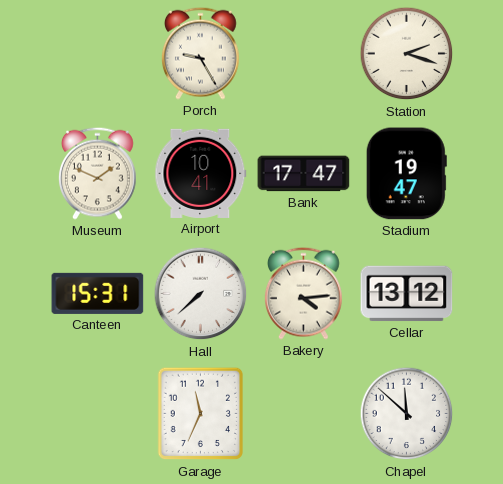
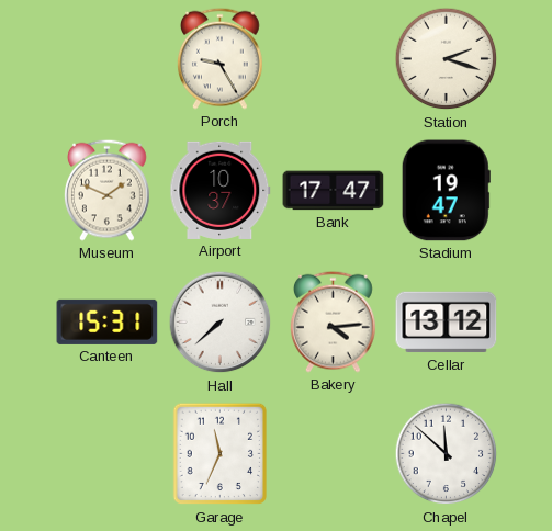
Airport: 10:41 -> 10:37
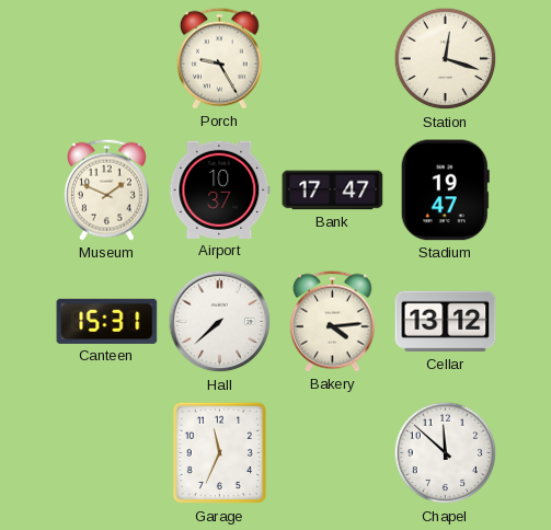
Station: 2:18 -> 12:18
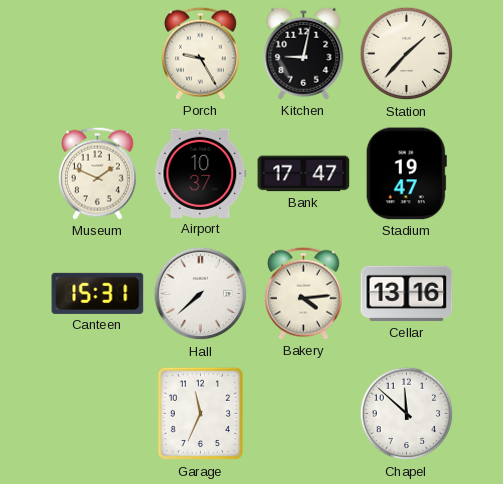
Kitchen: none -> 9:02
Station: 12:18 -> 1:37
Cellar: 13:12 -> 13:16
